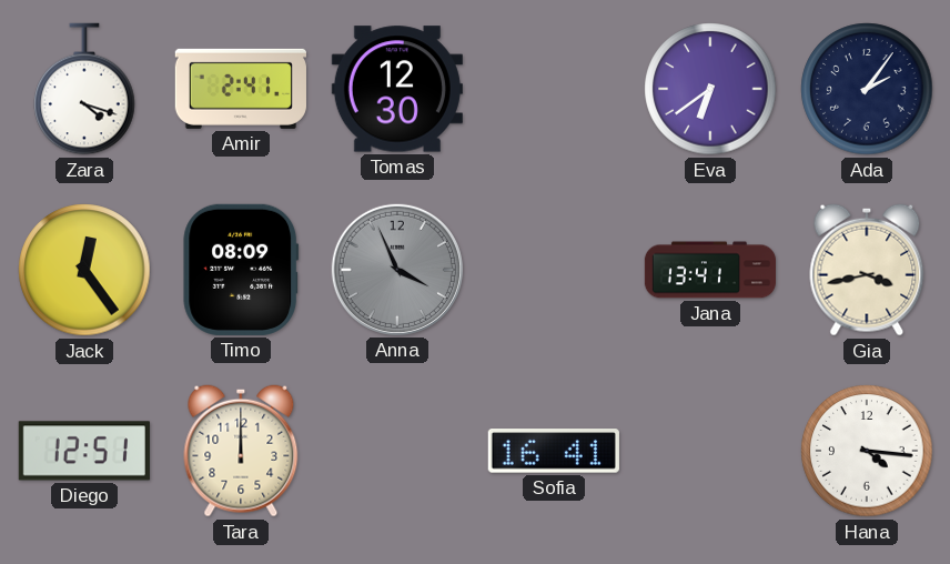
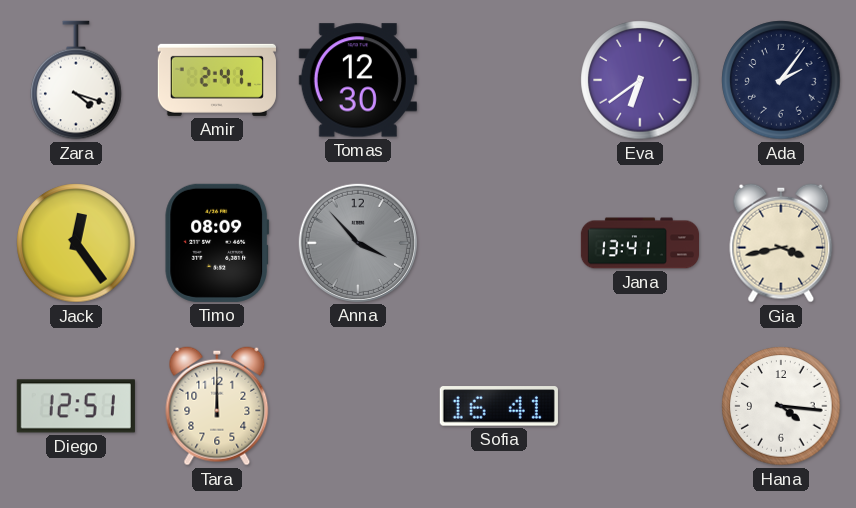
Anna: 3:56 -> 3:53
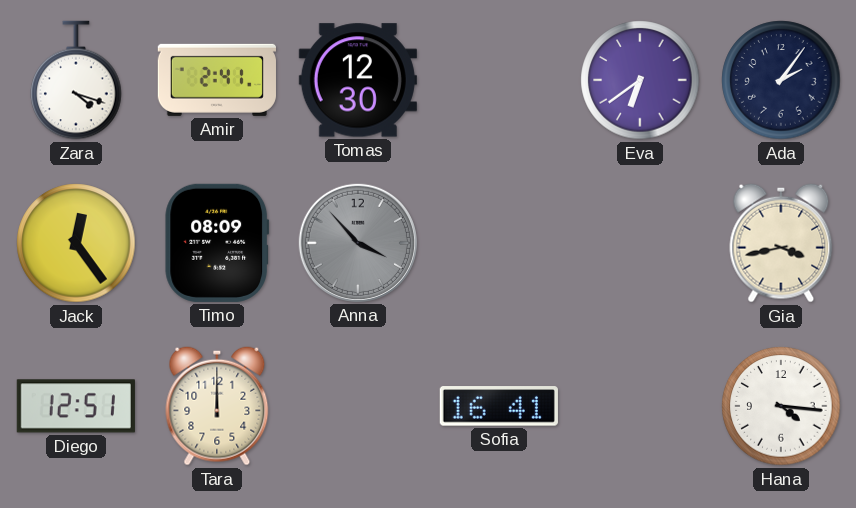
Jana: 13:41 -> none
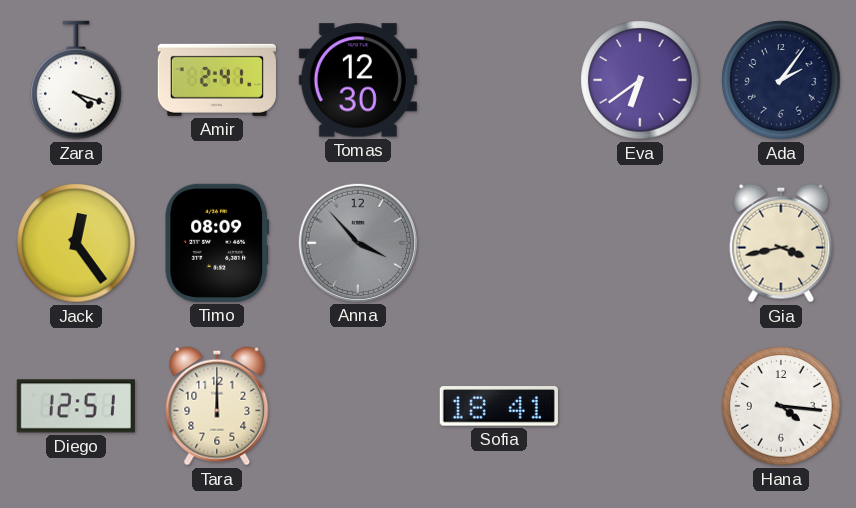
Sofia: 16:41 -> 18:41
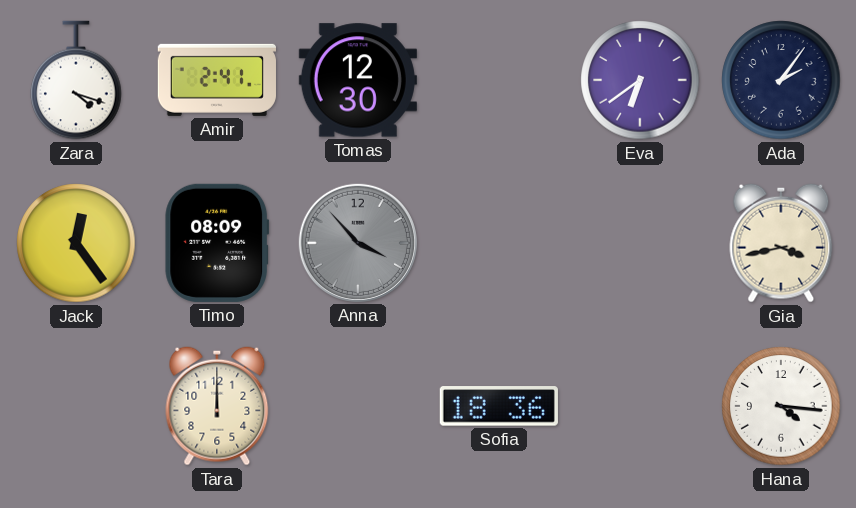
Diego: 12:51 -> none
Sofia: 18:41 -> 18:36
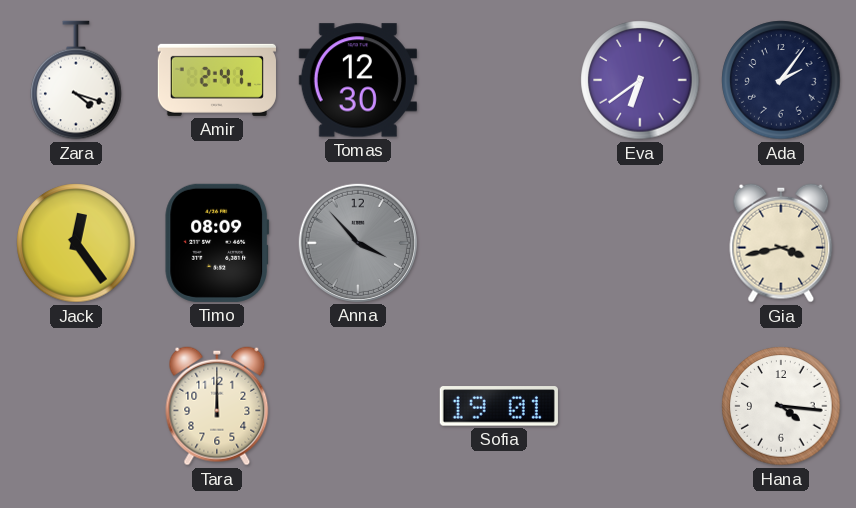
Sofia: 18:36 -> 19:01
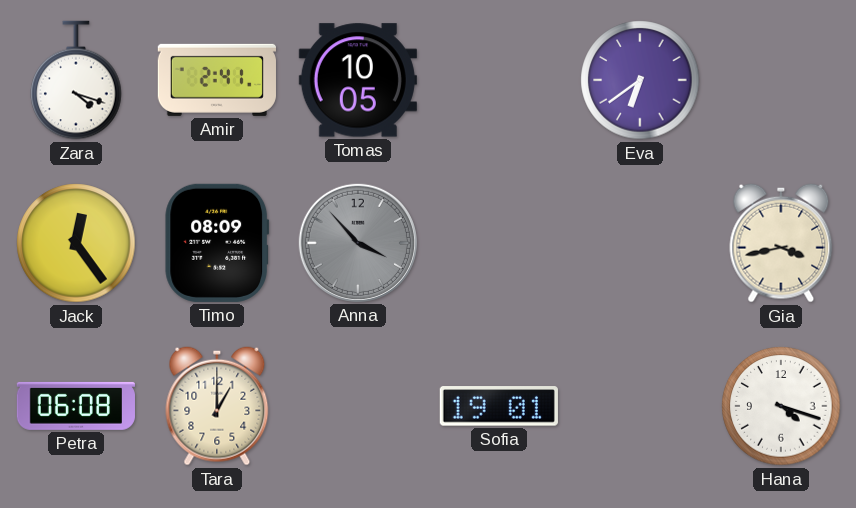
Tomas: 12:30 -> 10:05
Ada: 2:06 -> none
Petra: none -> 06:08
Tara: 12:00 -> 1:00
Hana: 4:16 -> 4:18
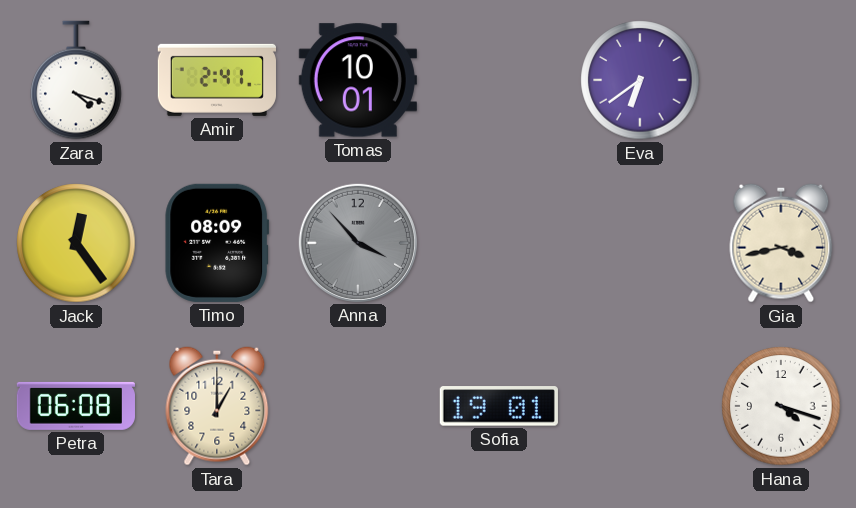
Tomas: 10:05 -> 10:01
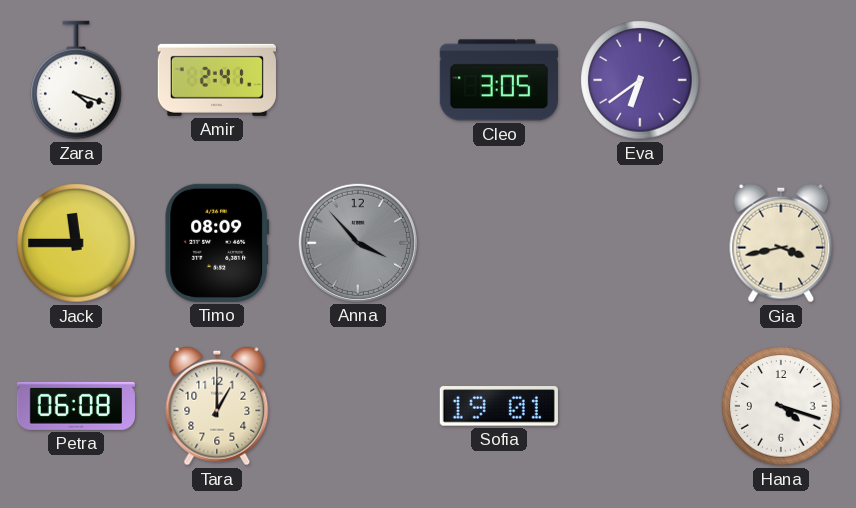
Tomas: 10:01 -> none
Cleo: none -> 3:05
Jack: 12:24 -> 11:45
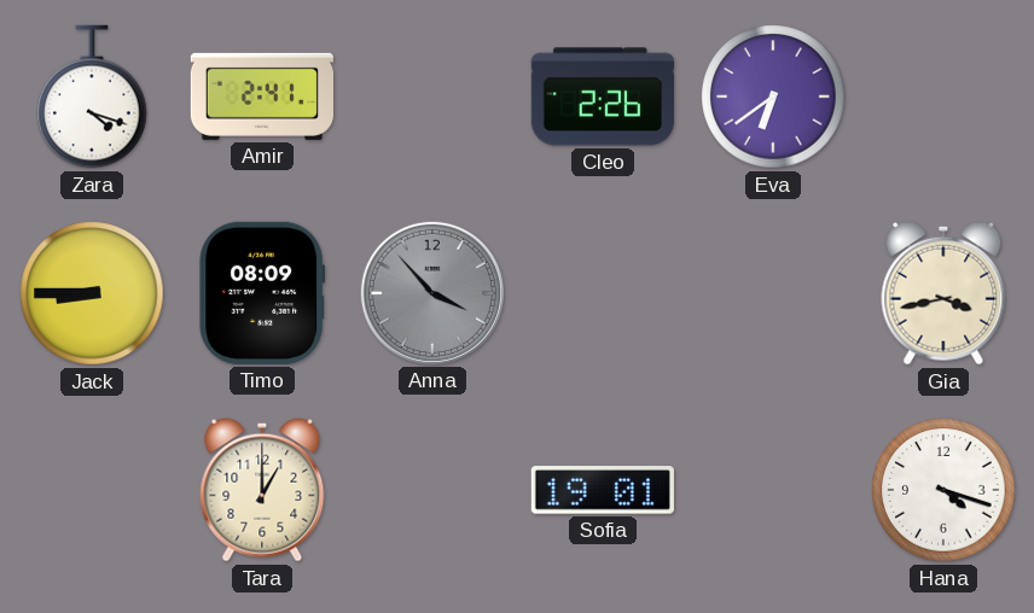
Cleo: 3:05 -> 2:26
Jack: 11:45 -> 8:45
Petra: 06:08 -> none
